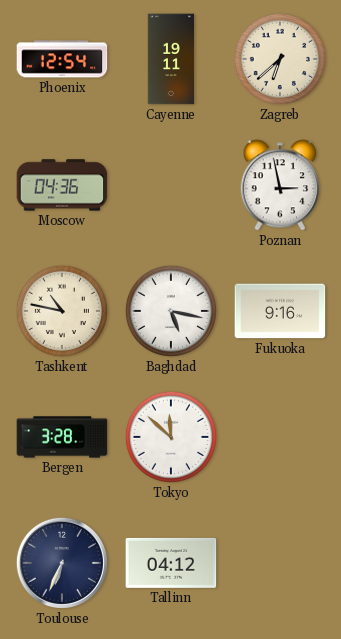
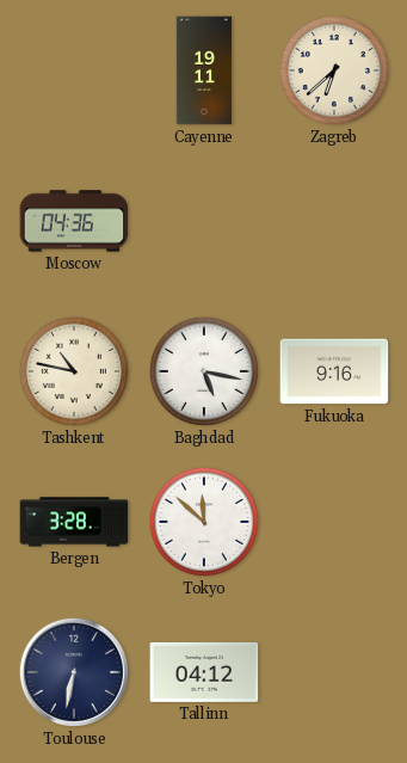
Phoenix: 12:54 -> none
Poznan: 2:58 -> none
Toulouse: 6:34 -> 6:32
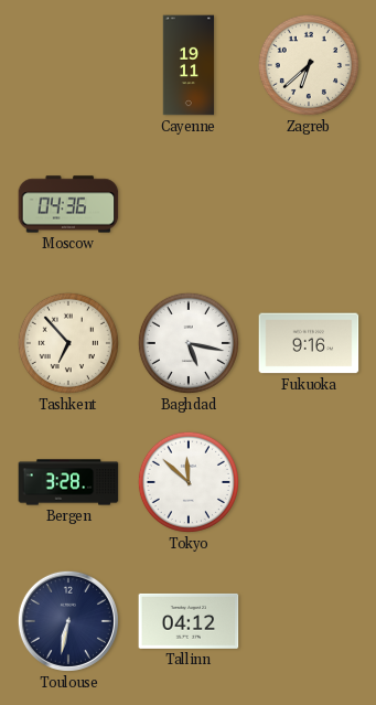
Tashkent: 10:47 -> 6:53
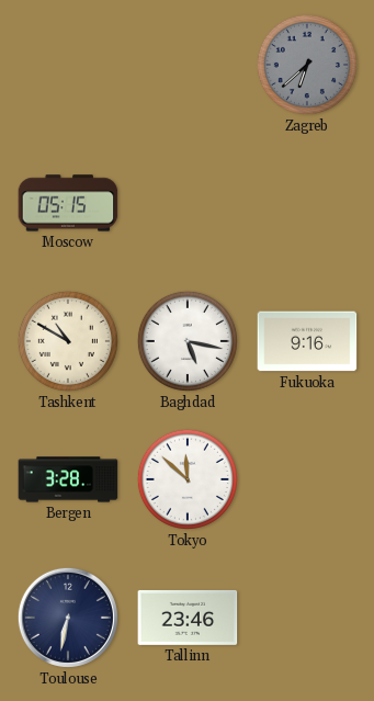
Cayenne: 19:11 -> none
Zagreb dial: cream -> grey
Moscow: 04:36 -> 05:15
Tashkent: 6:53 -> 10:50
Tallinn: 04:12 -> 23:46
